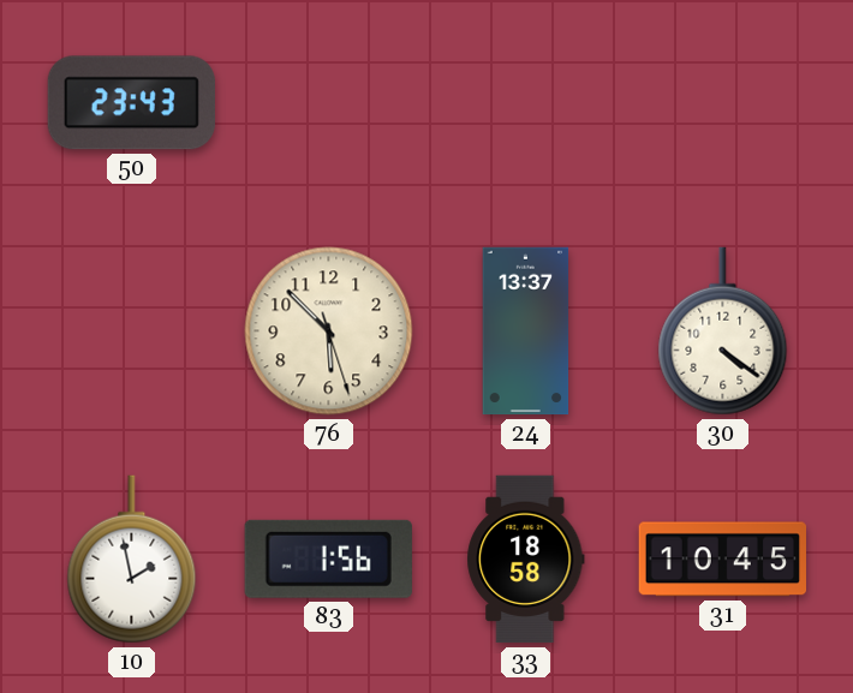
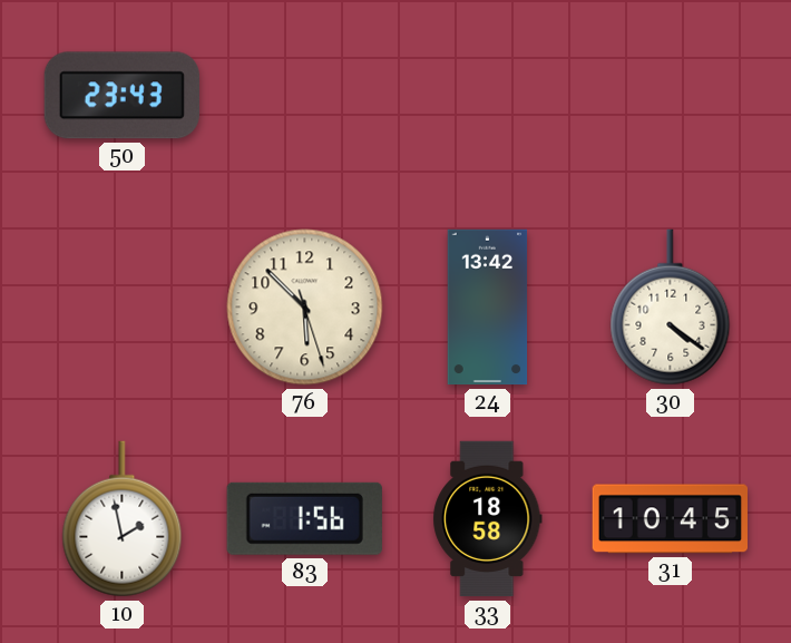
24: 13:37 -> 13:42
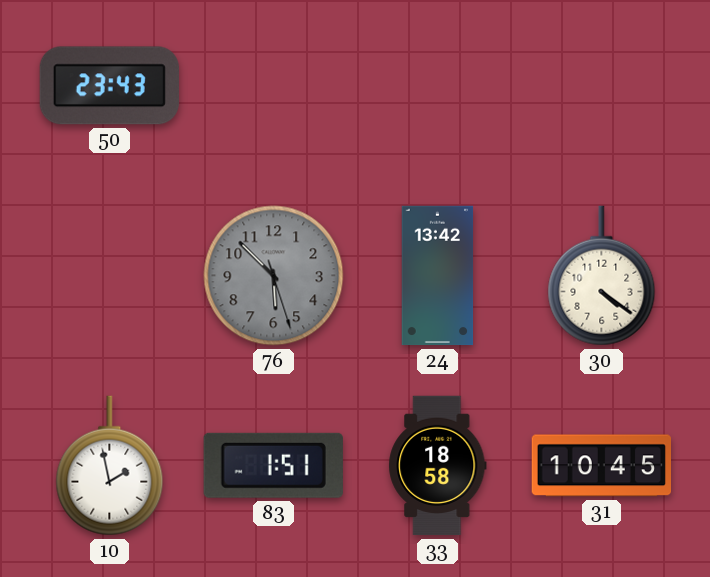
76 dial: cream -> grey
83: 1:56 -> 1:51
